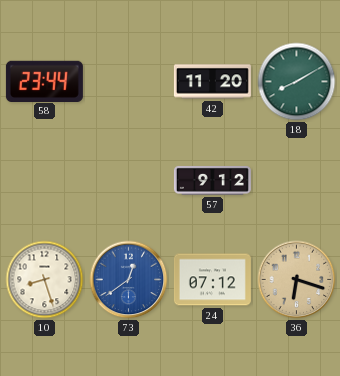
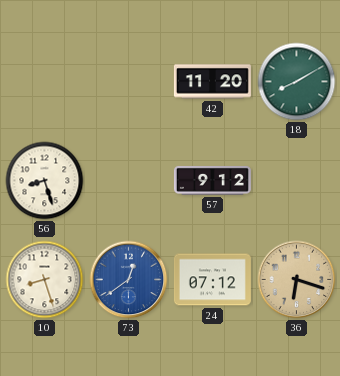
58: 23:44 -> none
56: none -> 8:27
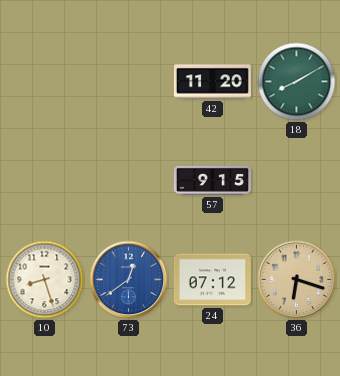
56: 8:27 -> none
57: 9:12 -> 9:15
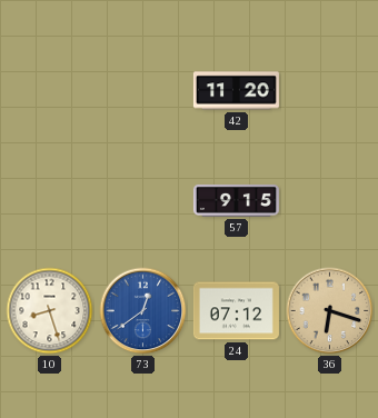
18: 8:10 -> none
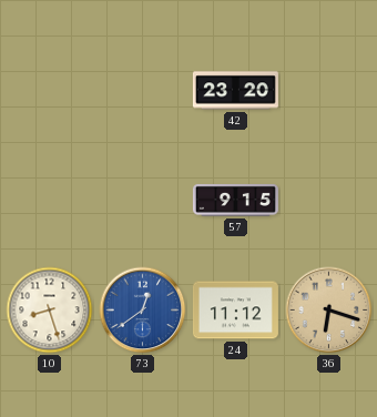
42: 11:20 -> 23:20
24: 07:12 -> 11:12
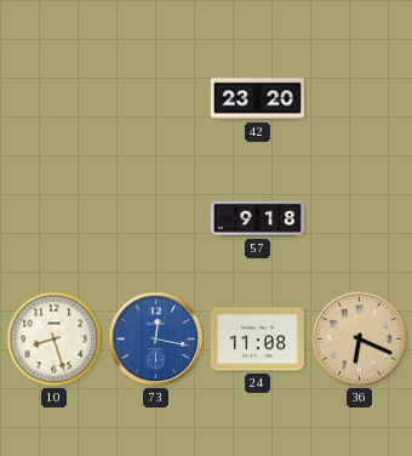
57: 9:15 -> 9:18
73: 12:39 -> 12:17
24: 11:12 -> 11:08
36: 6:18 -> 6:19
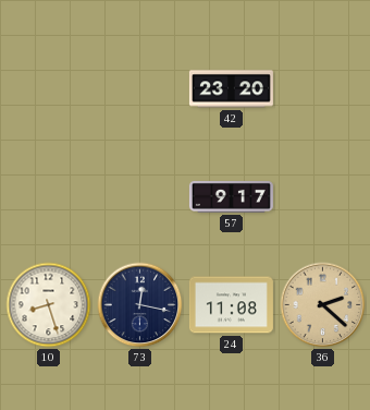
57: 9:18 -> 9:17
73 dial: blue -> navy
36: 6:19 -> 2:22
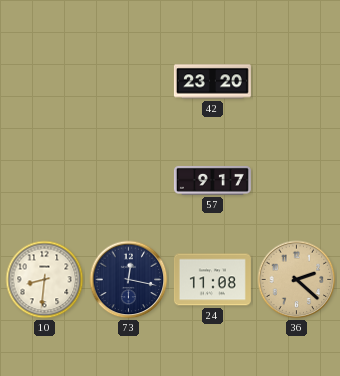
10: 8:27 -> 8:31
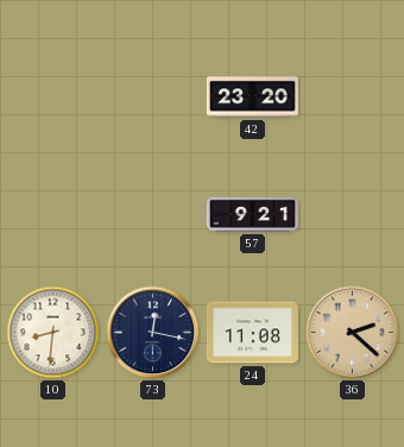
57: 9:17 -> 9:21
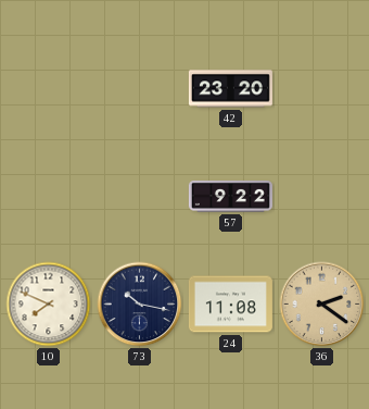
57: 9:21 -> 9:22
10: 8:31 -> 7:49
73: 12:17 -> 10:17
36: 2:22 -> 2:21
